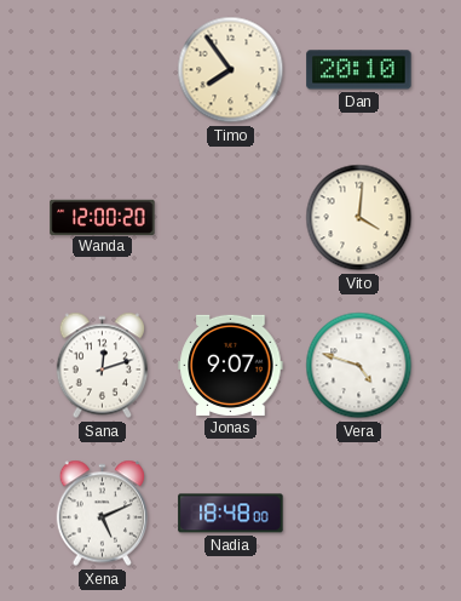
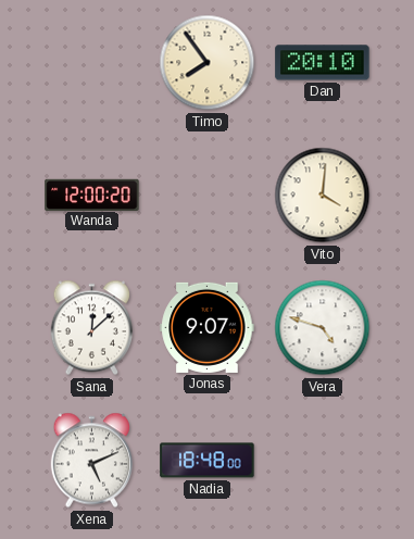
Sana: 12:12 -> 12:08
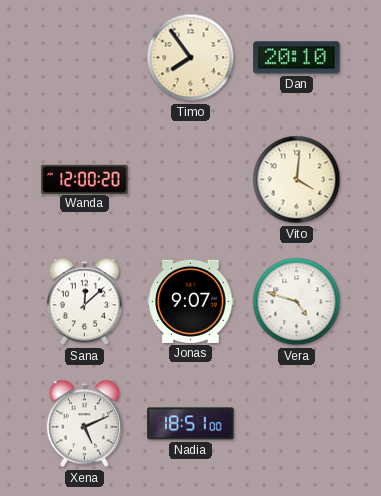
Nadia: 18:48 -> 18:51
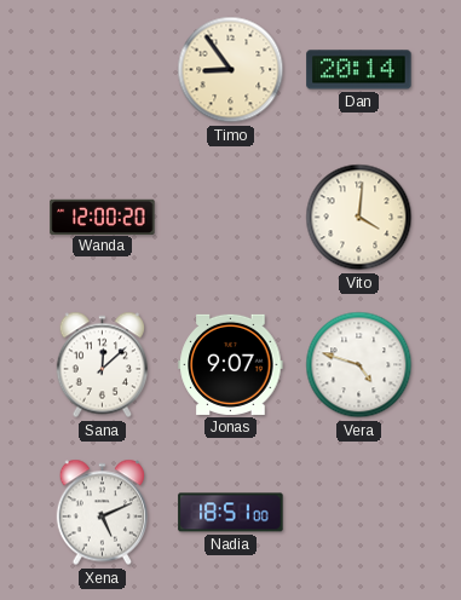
Timo: 7:54 -> 8:54
Dan: 20:10 -> 20:14
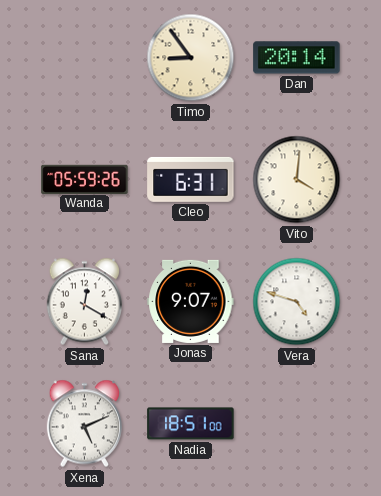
Wanda: 12:00 -> 05:59
Cleo: none -> 6:31
Sana: 12:08 -> 12:20
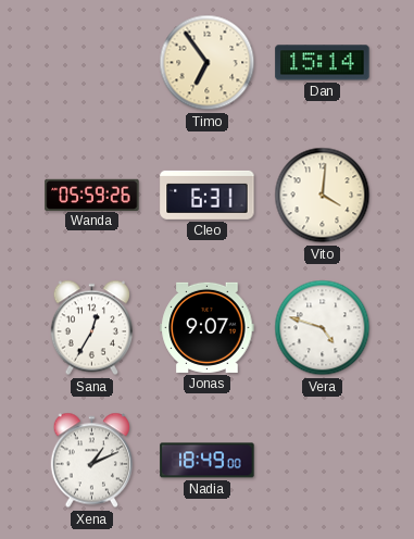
Timo: 8:54 -> 6:54
Dan: 20:14 -> 15:14
Sana: 12:20 -> 12:35
Xena: 5:11 -> 1:11
Nadia: 18:51 -> 18:49
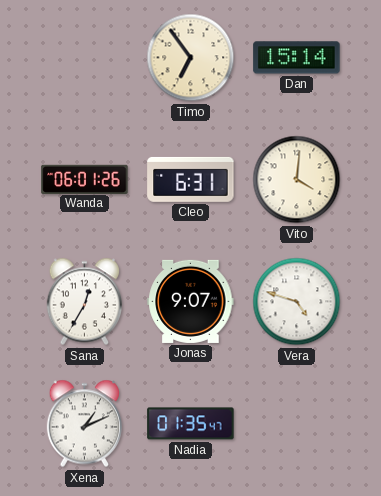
Wanda: 05:59 -> 06:01
Nadia: 18:49 -> 01:35
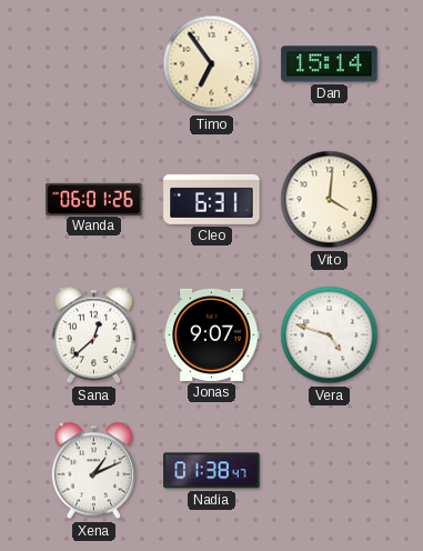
Sana: 12:35 -> 12:38
Nadia: 01:35 -> 01:38
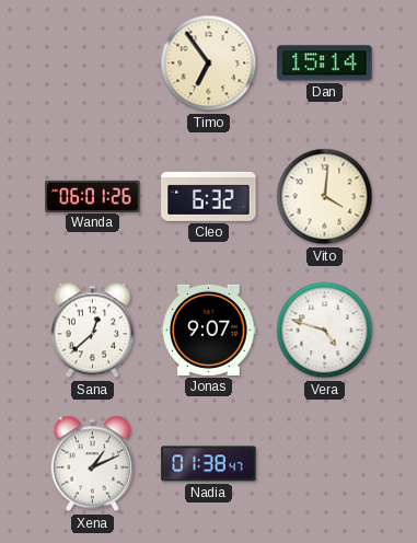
Cleo: 6:31 -> 6:32
